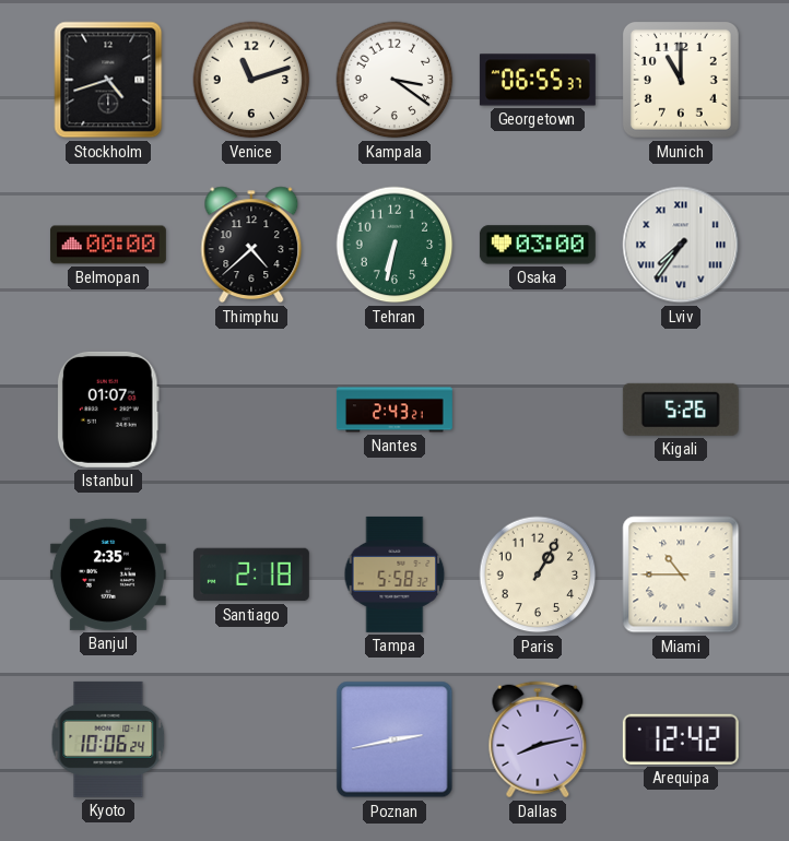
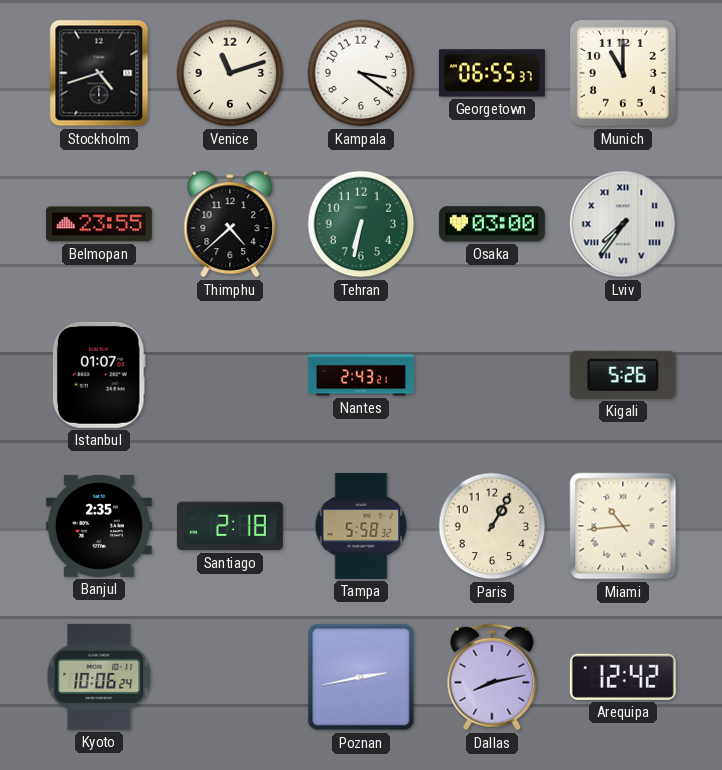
Belmopan: 00:00 -> 23:55
Miami: 10:45 -> 10:44
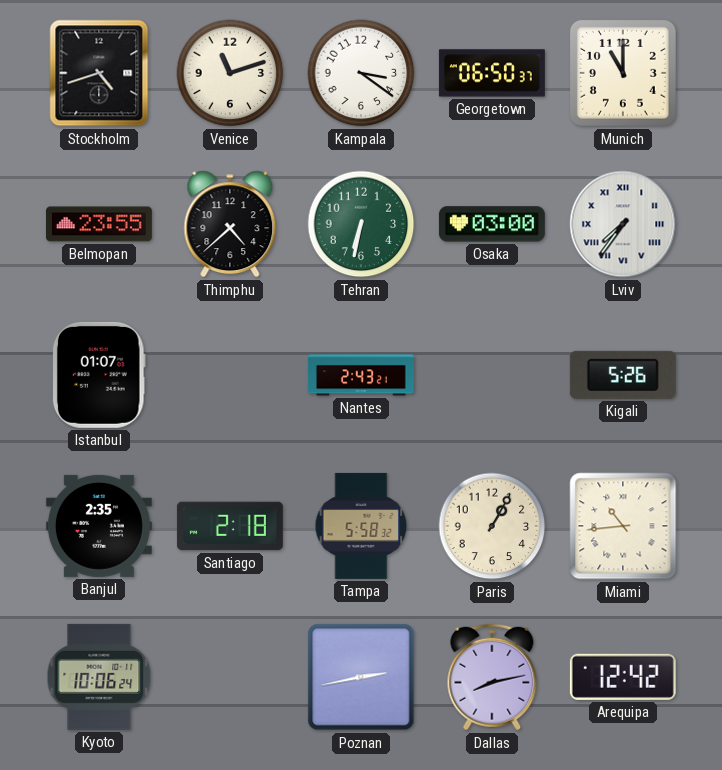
Georgetown: 06:55 -> 06:50
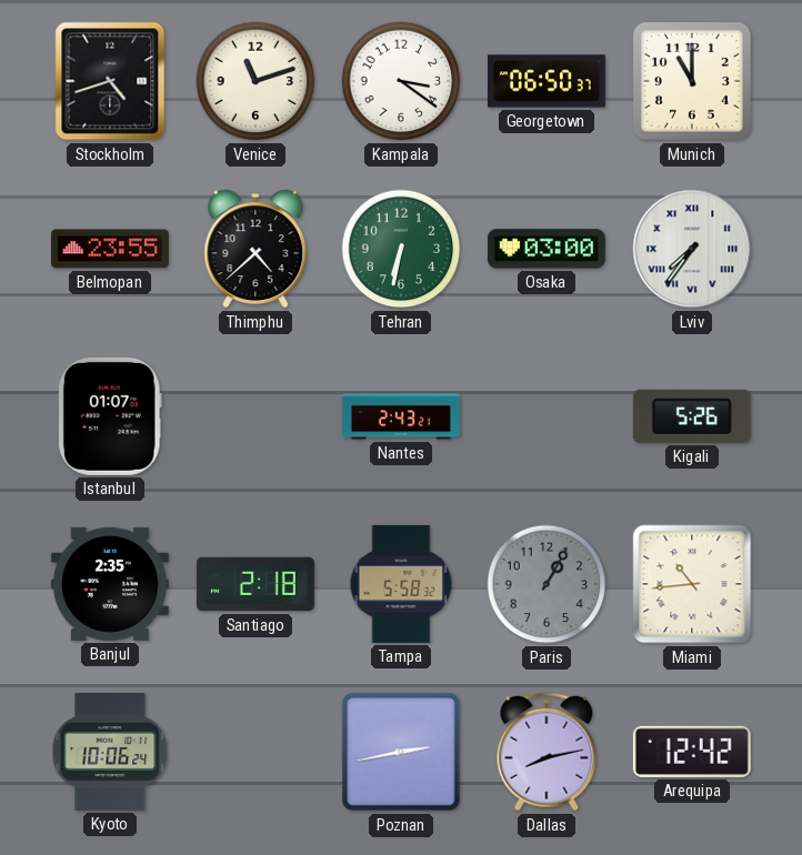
Paris dial: cream -> grey
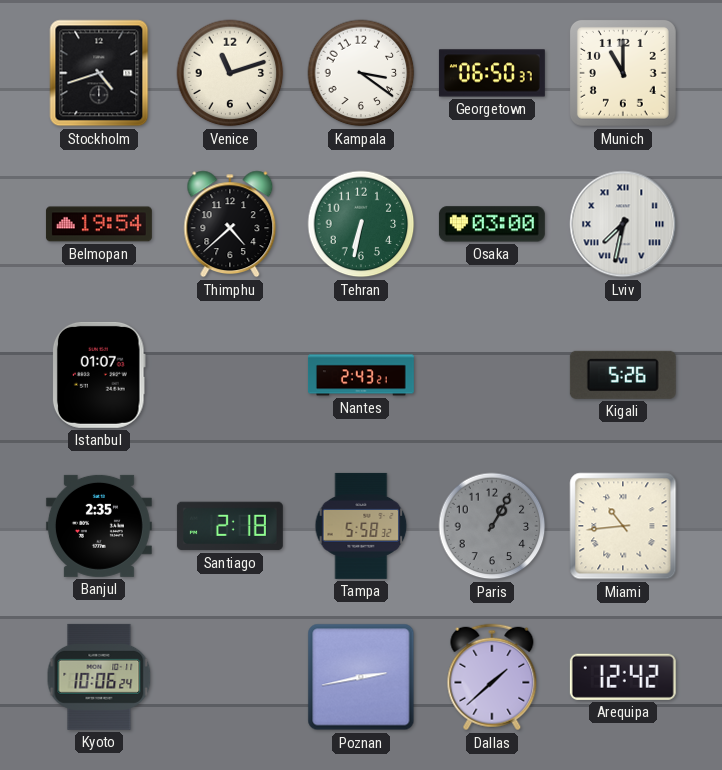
Belmopan: 23:55 -> 19:54
Lviv: 7:36 -> 7:32
Dallas: 8:13 -> 1:38
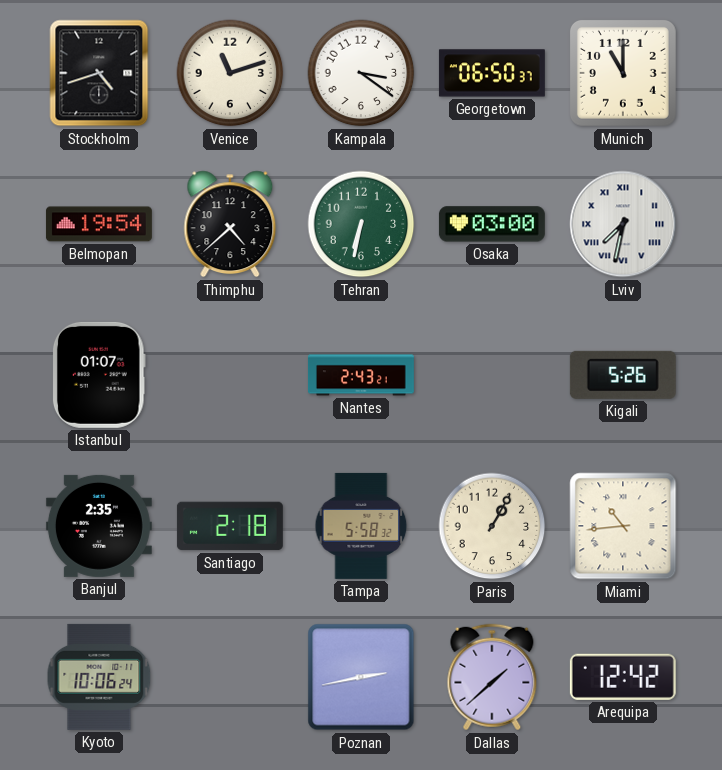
Paris dial: grey -> cream
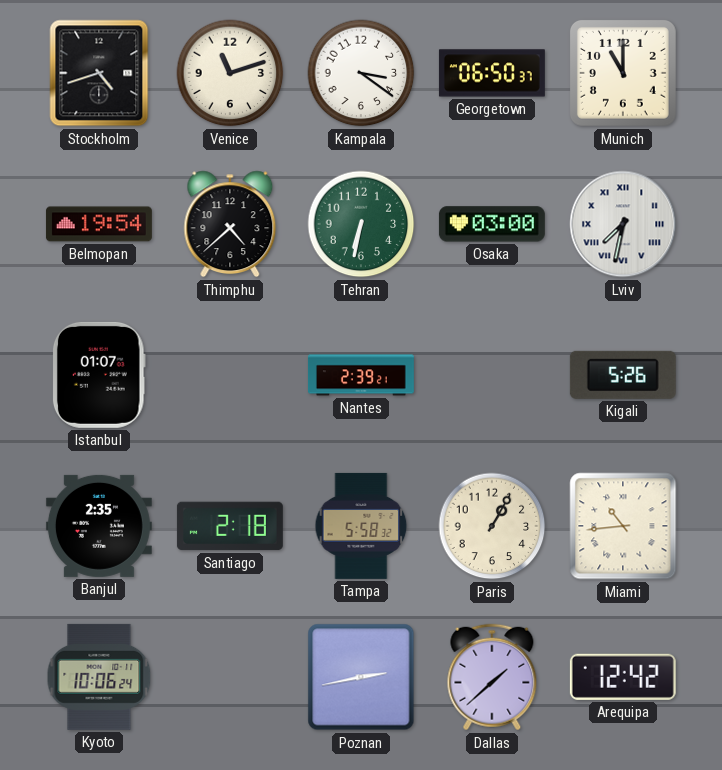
Nantes: 2:43 -> 2:39
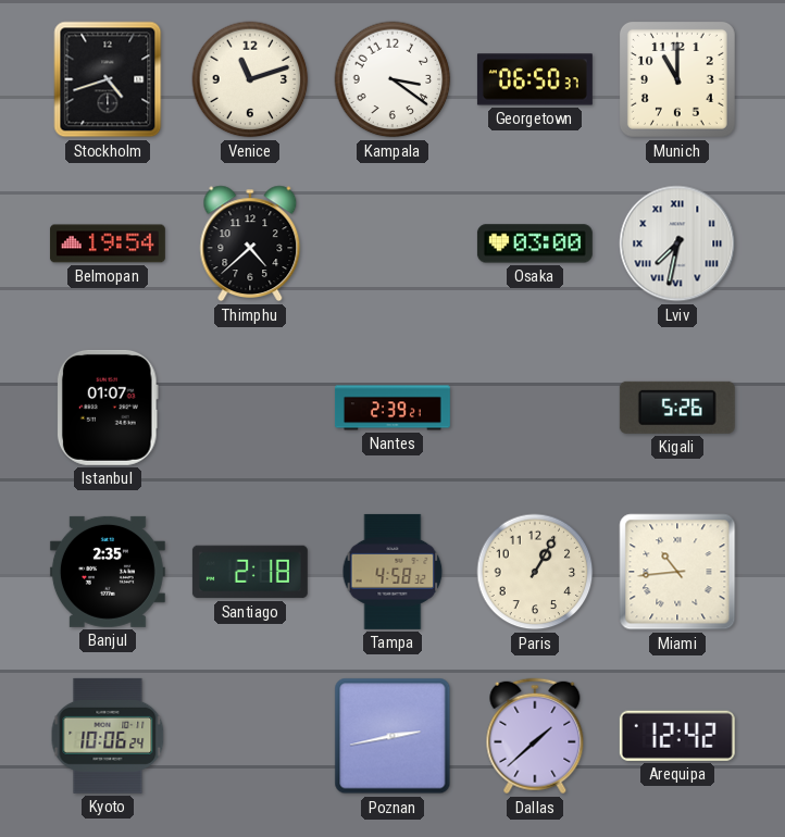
Tehran: 6:32 -> none
Tampa: 5:58 -> 4:58
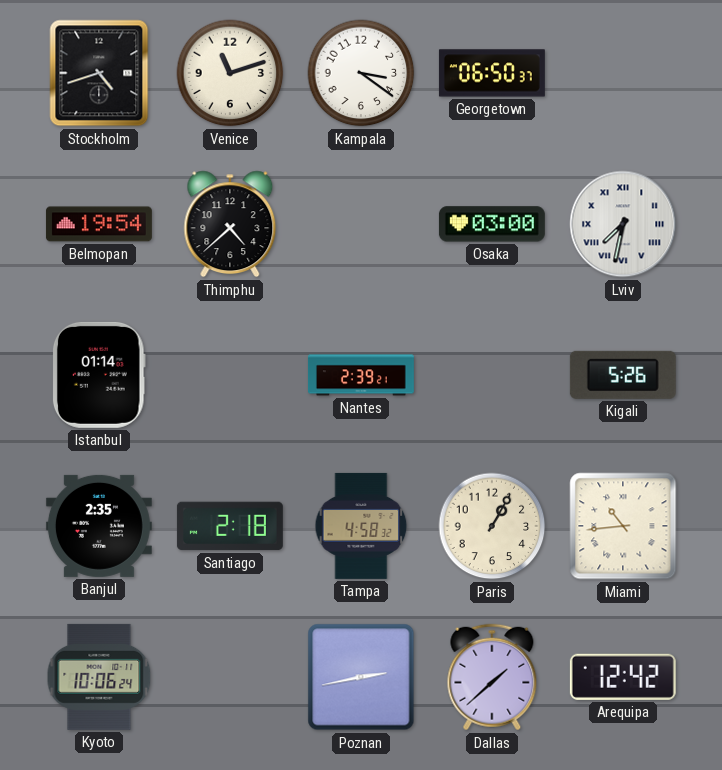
Munich: 11:00 -> none
Istanbul: 01:07 -> 01:14
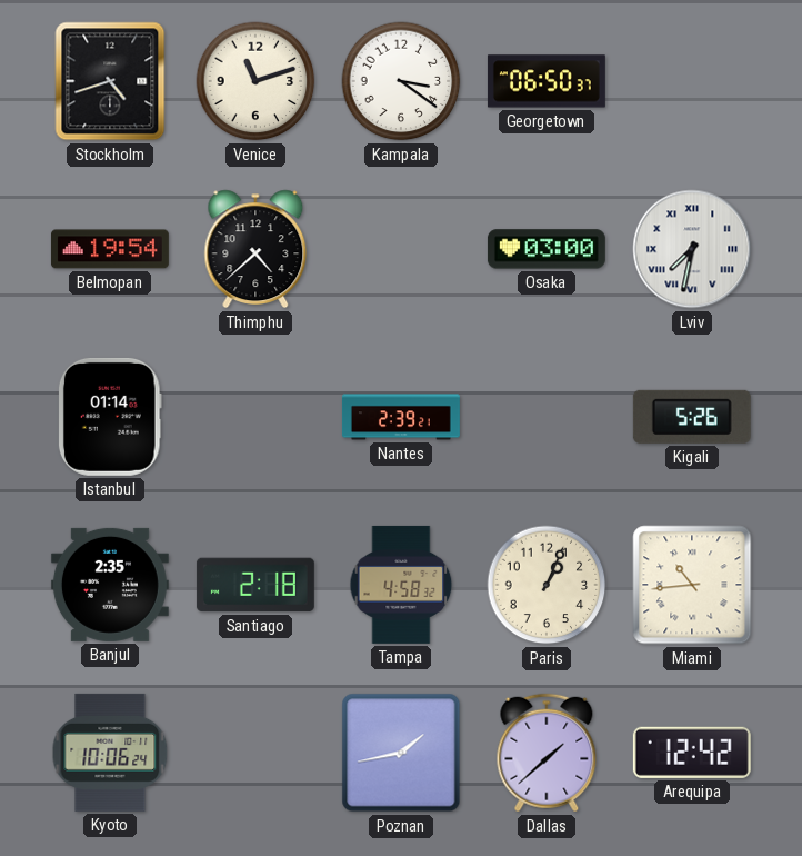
Paris: 1:05 -> 1:04
Poznan: 2:43 -> 1:43
